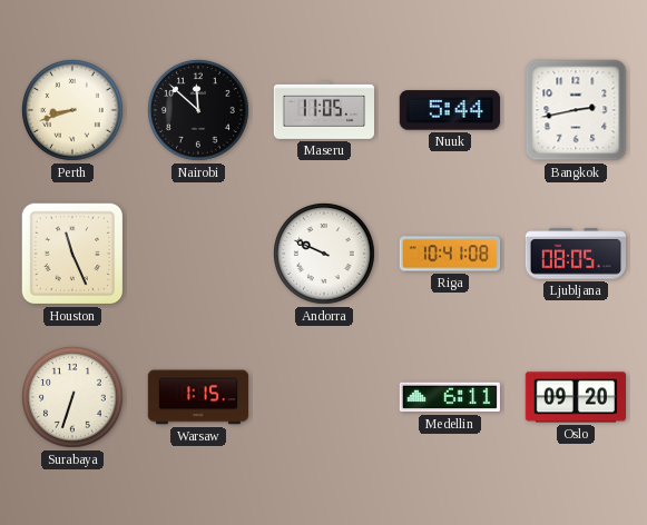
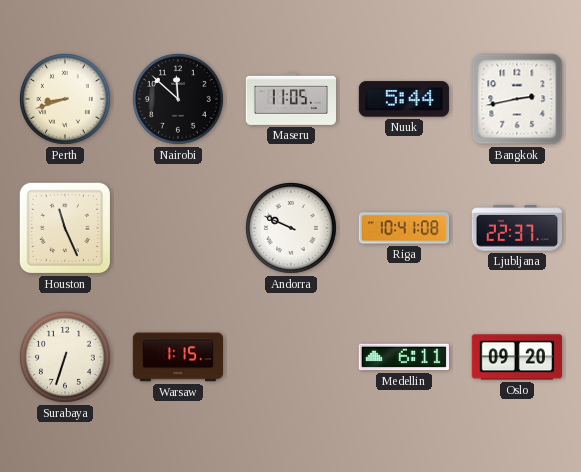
Ljubljana: 08:05 -> 22:37
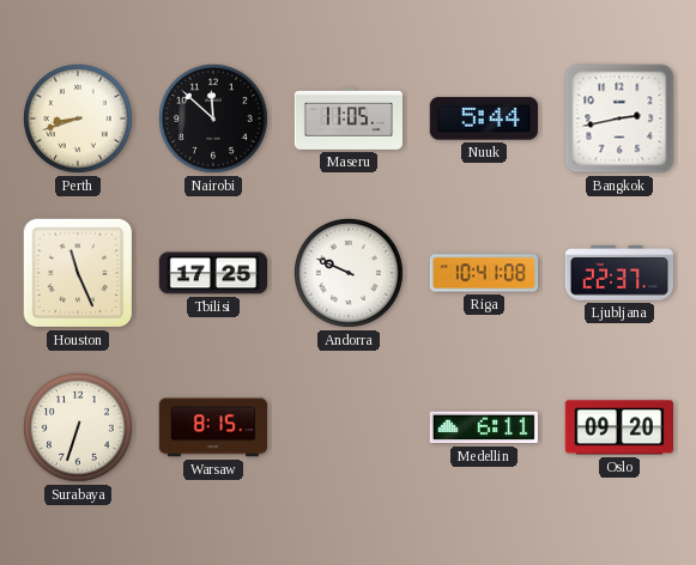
Tbilisi: none -> 17:25
Warsaw: 1:15 -> 8:15
